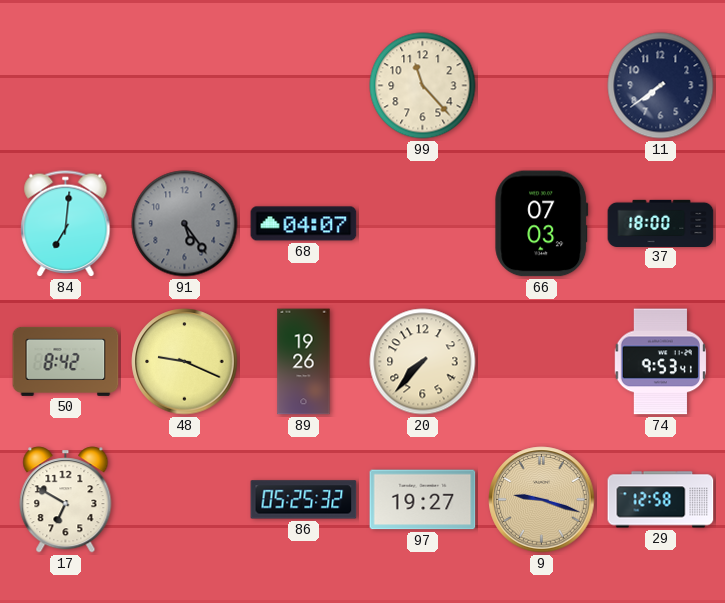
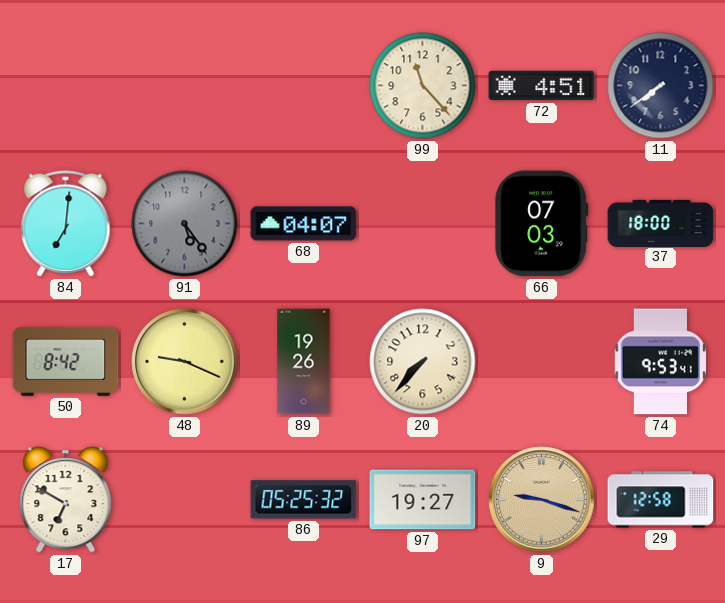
72: none -> 4:51
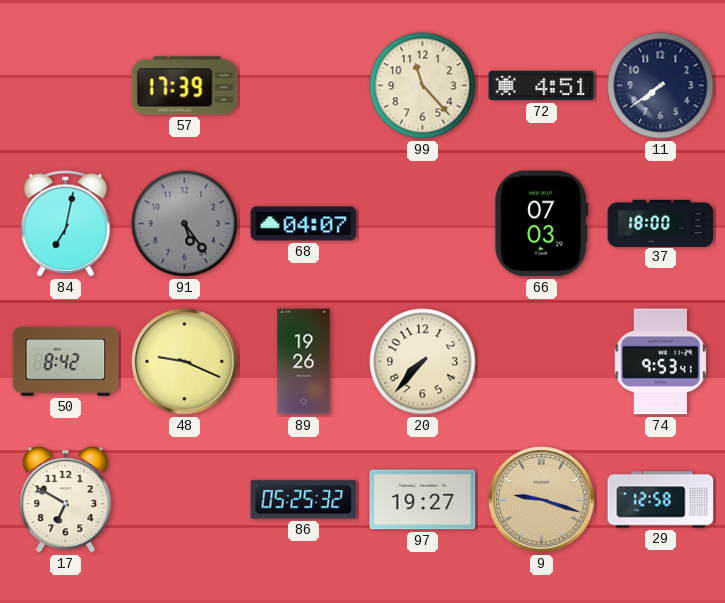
57: none -> 17:39
84: 7:01 -> 7:02
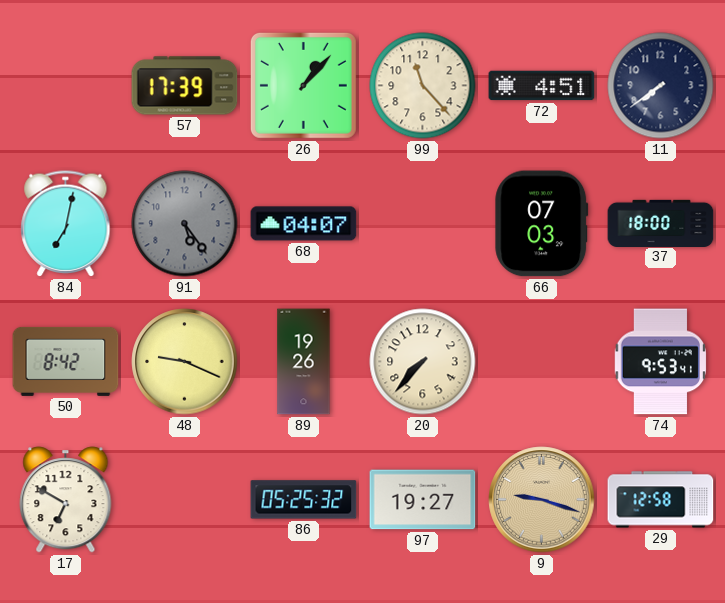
26: none -> 1:07
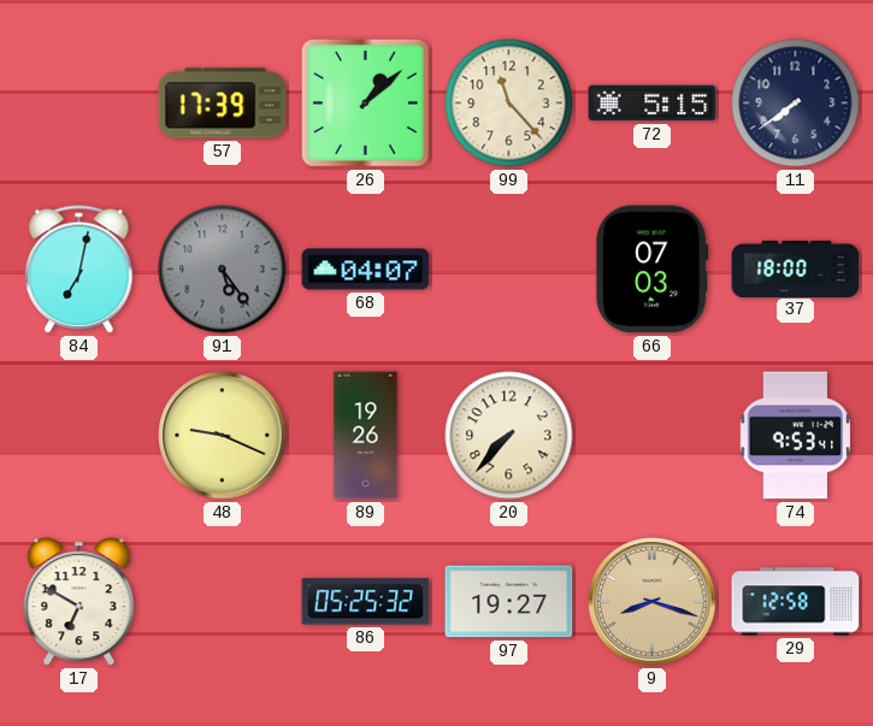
26: 1:07 -> 1:08
72: 4:51 -> 5:15
50: 8:42 -> none
9: 9:18 -> 8:18
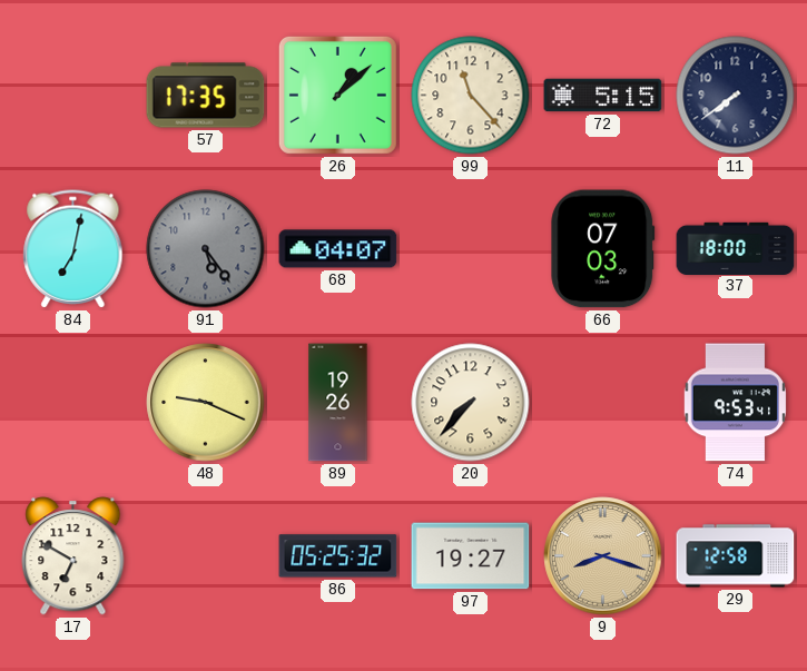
57: 17:39 -> 17:35
